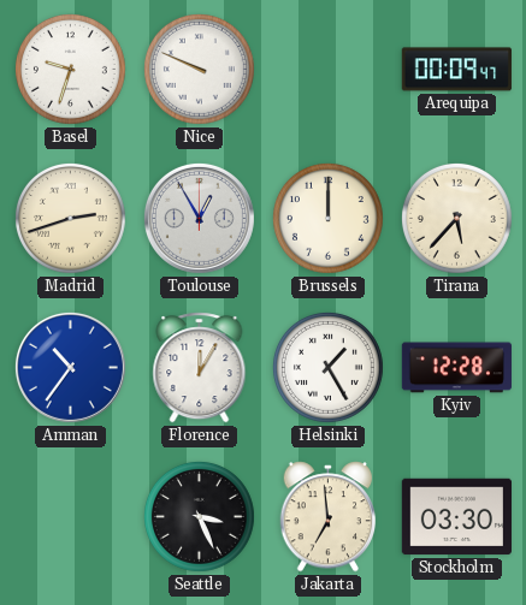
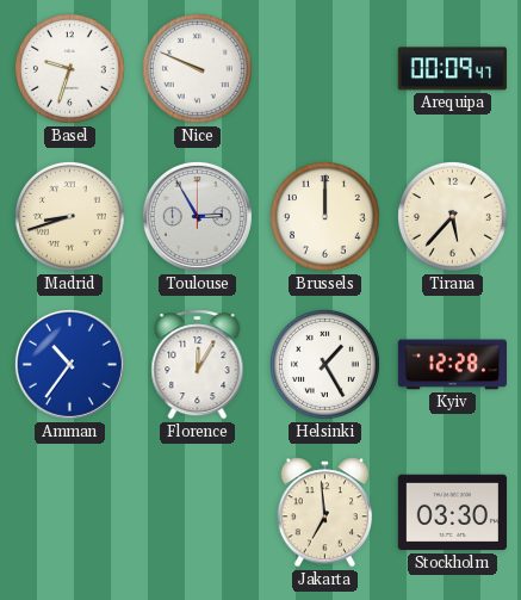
Madrid: 2:42 -> 8:42
Toulouse: 12:55 -> 2:55
Seattle: 3:26 -> none
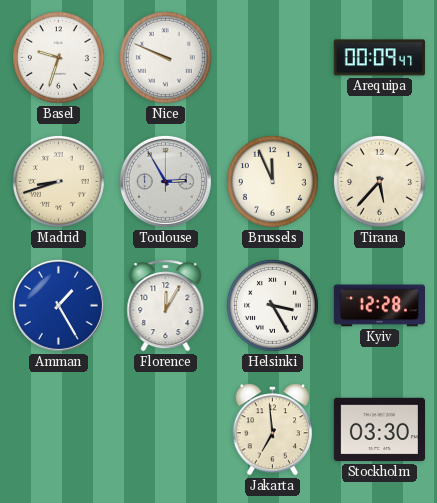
Brussels: 12:00 -> 11:56
Amman: 10:36 -> 1:25
Helsinki: 1:25 -> 3:25
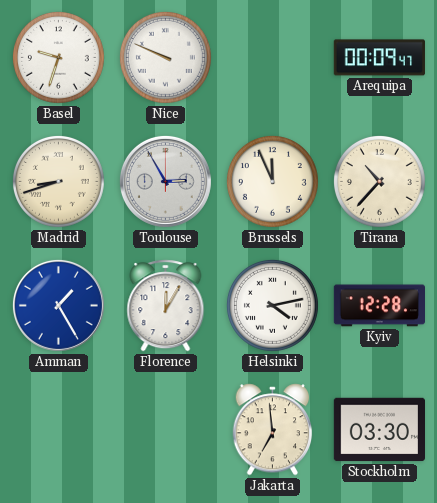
Tirana: 5:37 -> 10:37
Helsinki: 3:25 -> 4:13
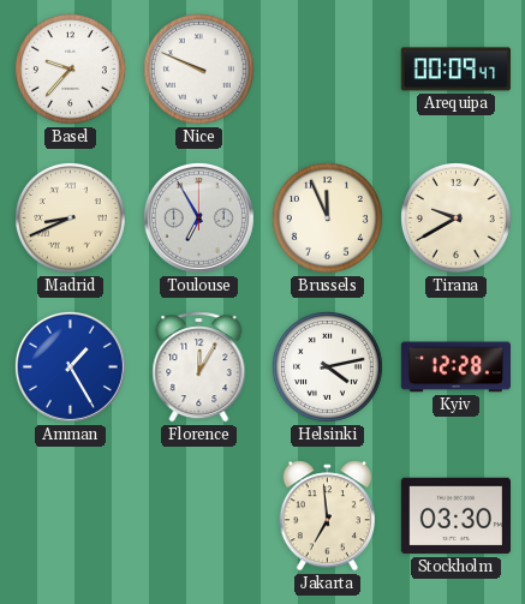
Basel: 9:33 -> 9:37
Madrid: 8:42 -> 8:41
Toulouse: 2:55 -> 6:55
Tirana: 10:37 -> 9:40
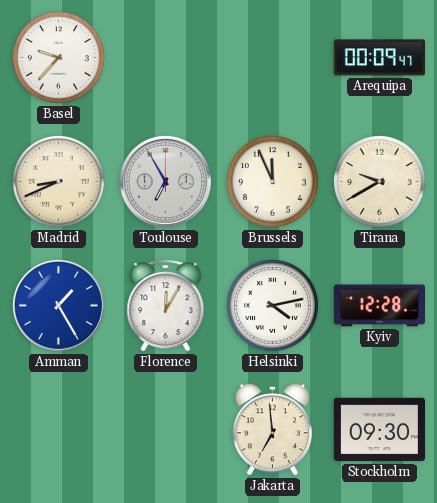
Nice: 9:49 -> none
Stockholm: 03:30 -> 09:30
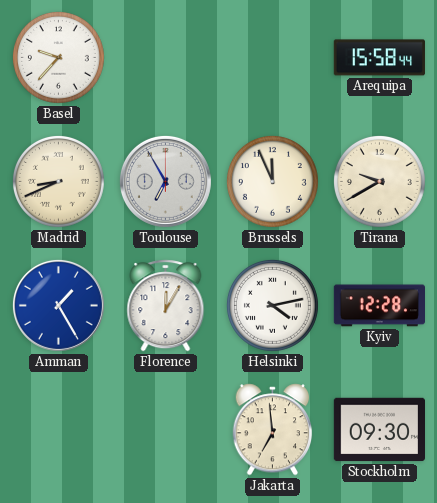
Arequipa: 00:09 -> 15:58
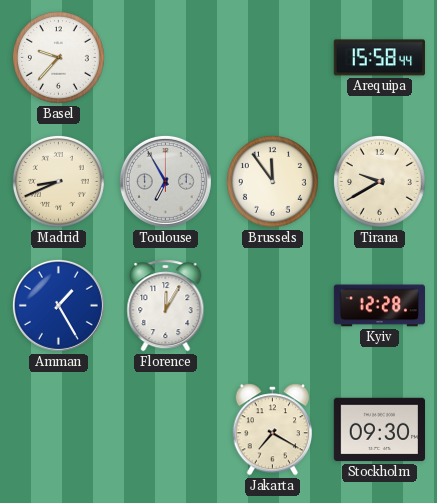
Brussels: 11:56 -> 11:54
Helsinki: 4:13 -> none
Jakarta: 6:59 -> 7:20
